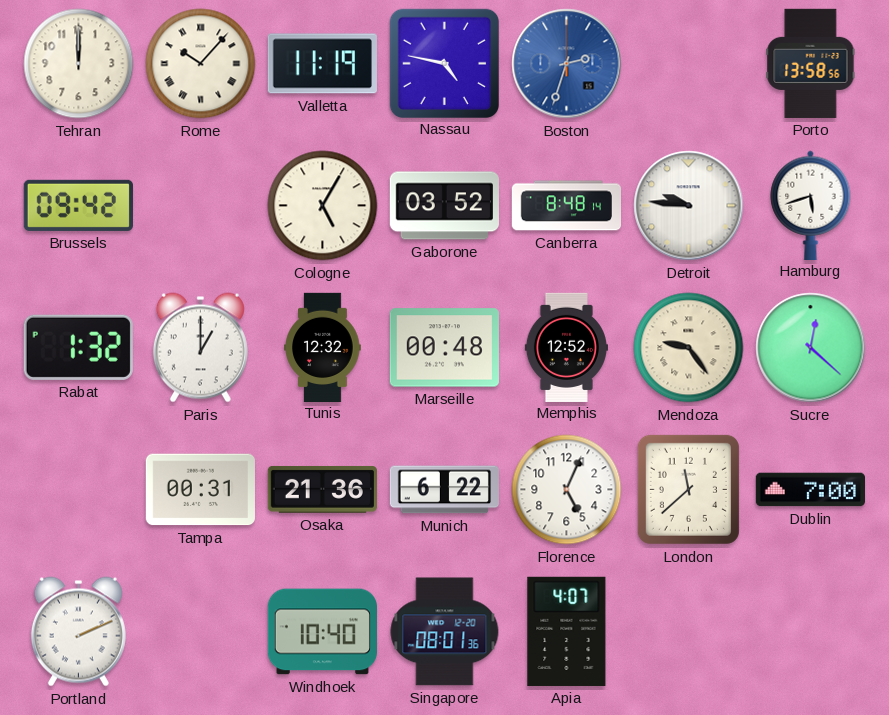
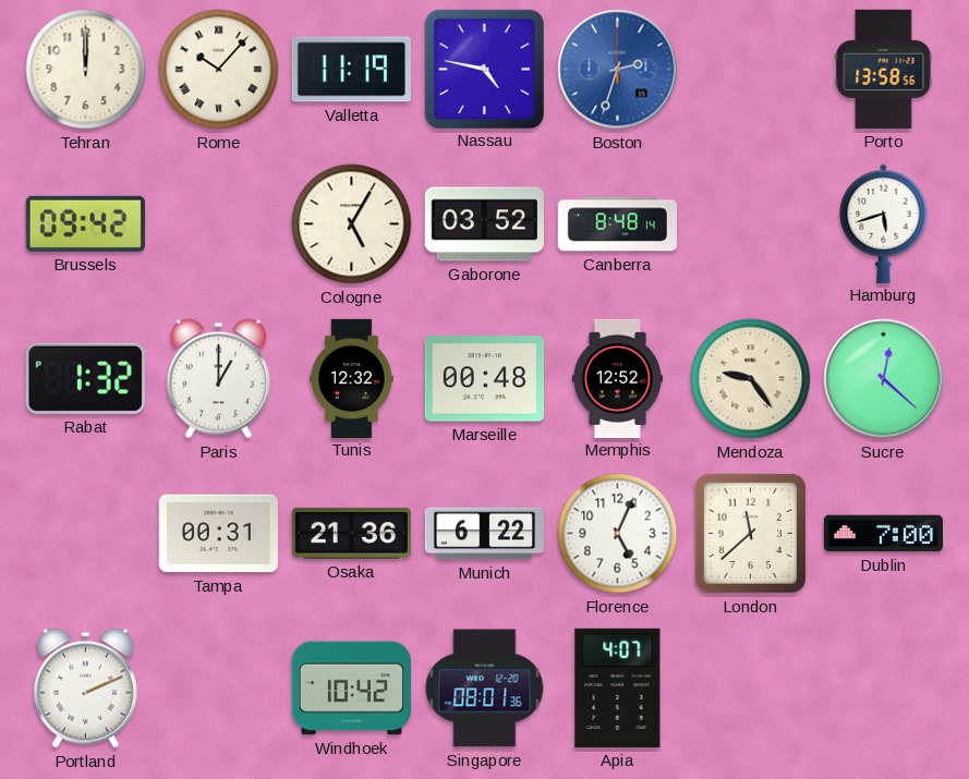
Detroit: 9:46 -> none
Windhoek: 10:40 -> 10:42
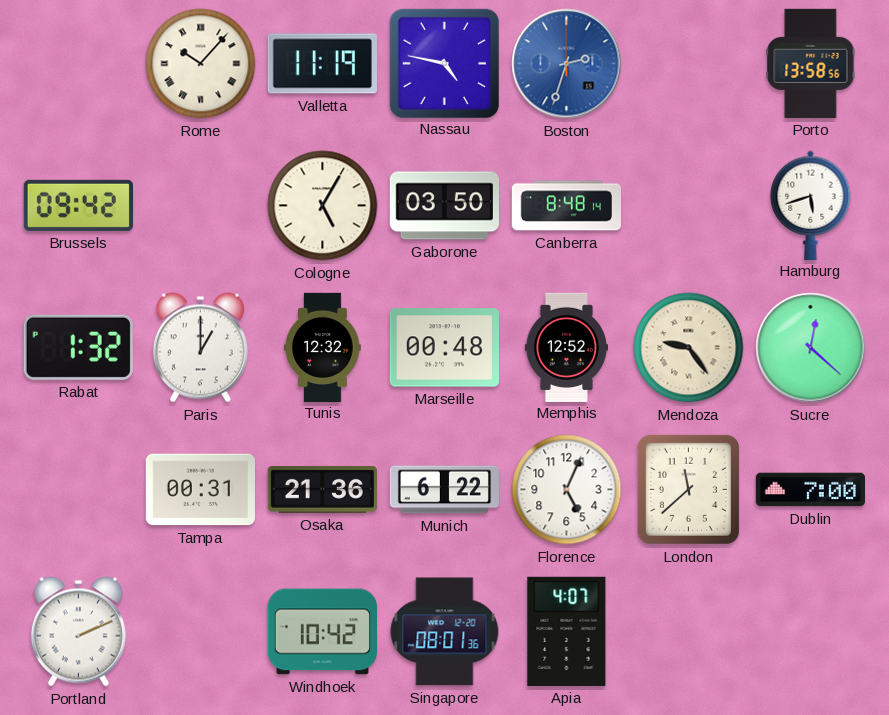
Tehran: 12:00 -> none
Gaborone: 03:52 -> 03:50
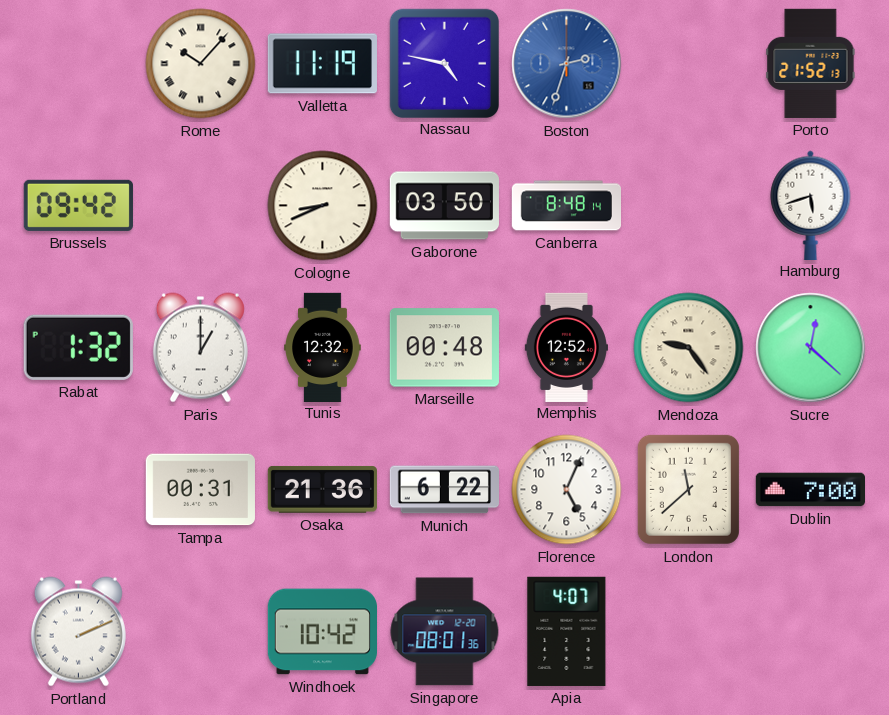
Porto: 13:58 -> 21:52
Cologne: 5:05 -> 8:41
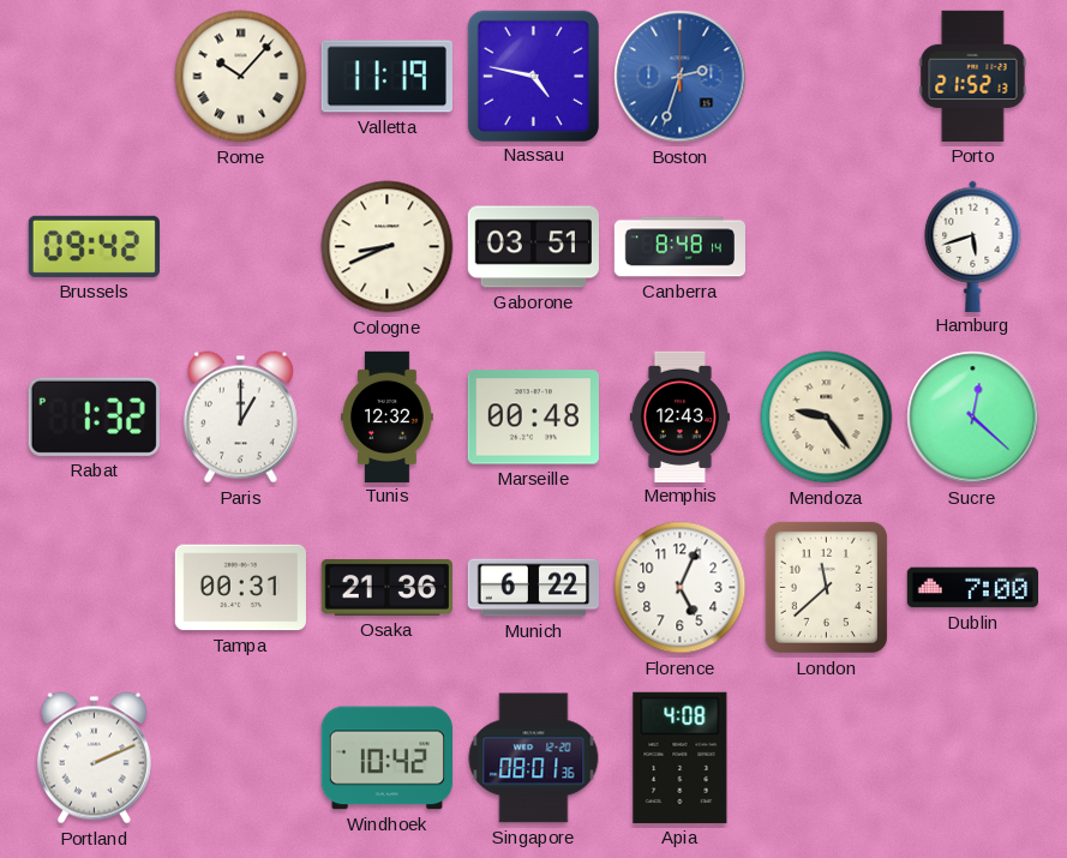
Gaborone: 03:50 -> 03:51
Memphis: 12:52 -> 12:43
Apia: 4:07 -> 4:08
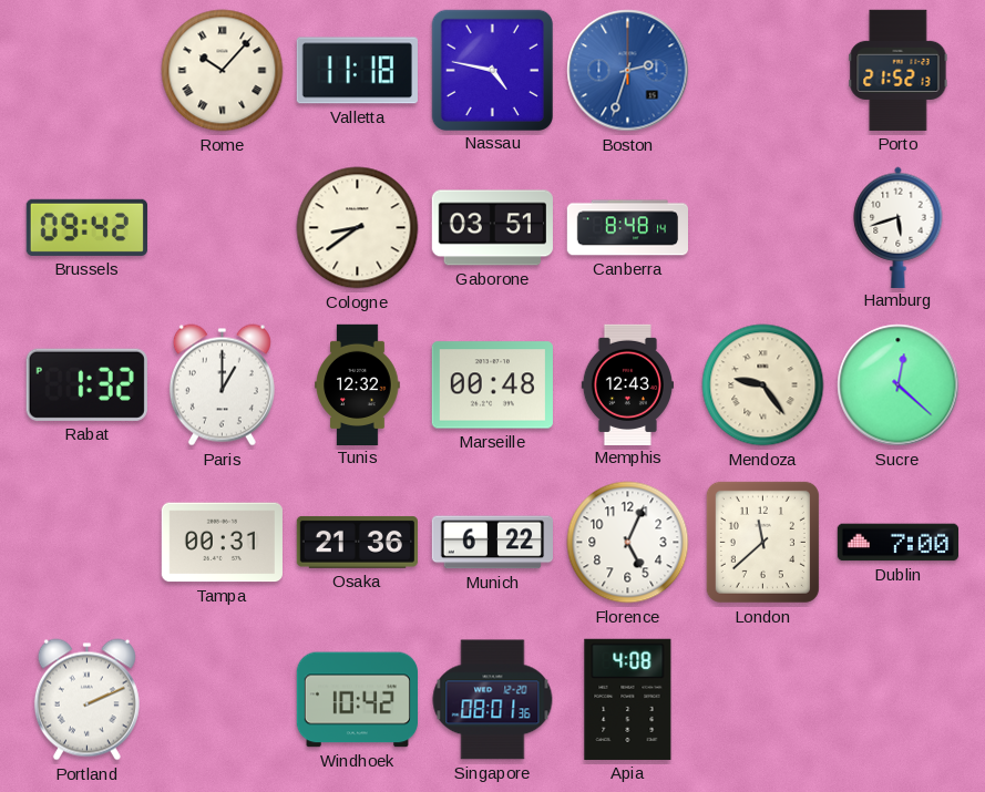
Valletta: 11:19 -> 11:18
Cologne: 8:41 -> 8:39
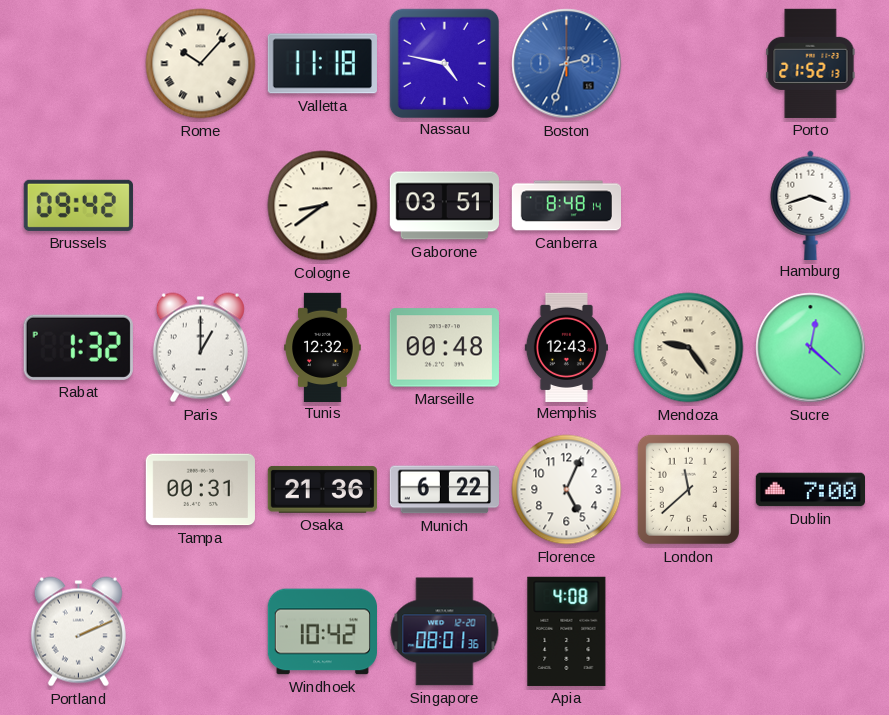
Hamburg: 5:42 -> 3:42
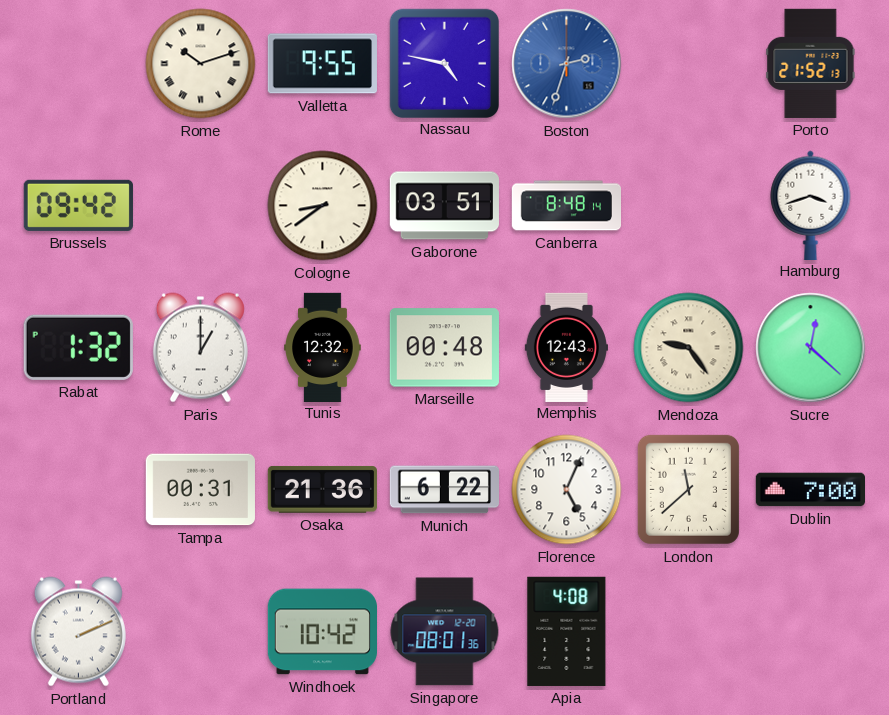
Rome: 10:07 -> 10:12
Valletta: 11:18 -> 9:55
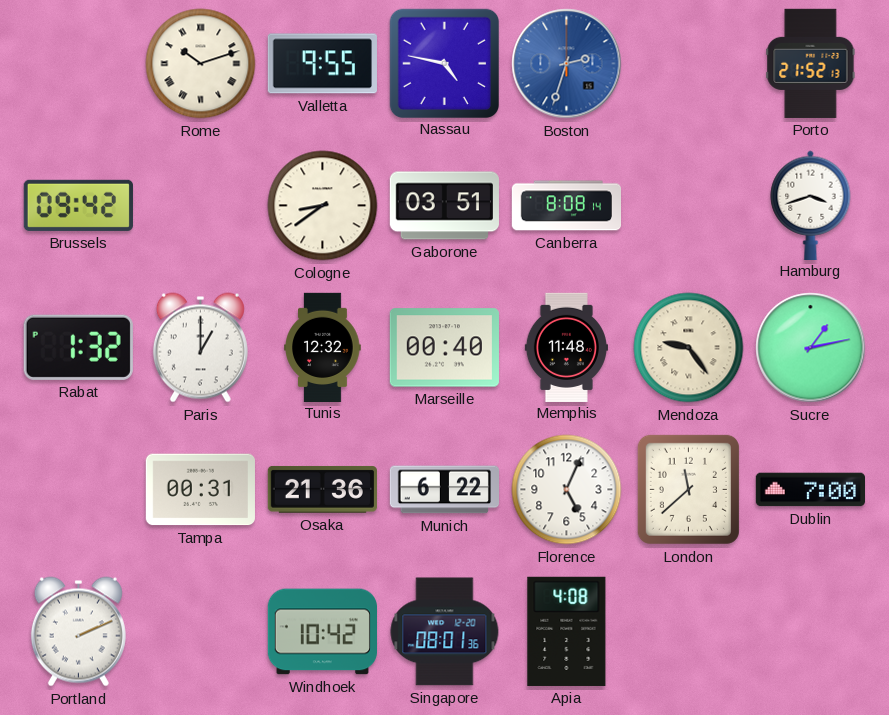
Canberra: 8:48 -> 8:08
Marseille: 00:48 -> 00:40
Memphis: 12:43 -> 11:48
Sucre: 12:22 -> 1:13
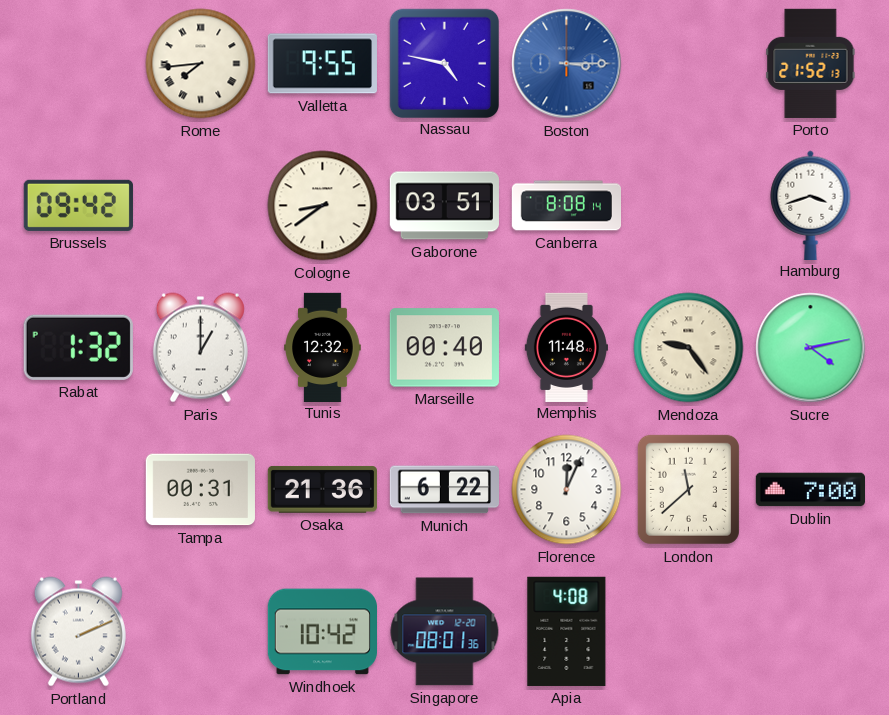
Rome: 10:12 -> 7:44
Boston: 2:33 -> 3:15
Sucre: 1:13 -> 4:13
Florence: 5:04 -> 12:04
